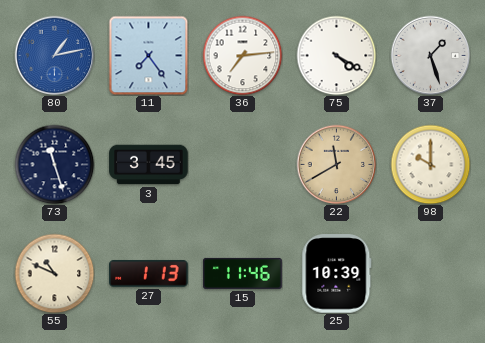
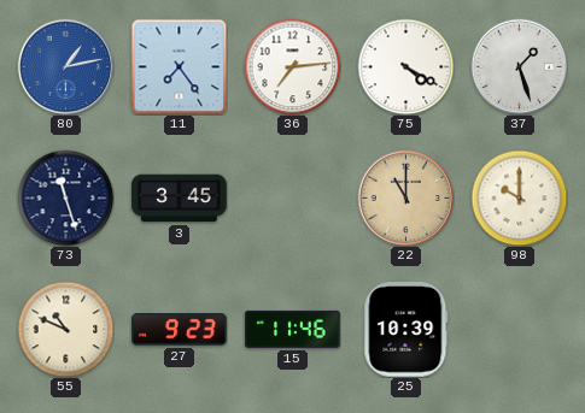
22: 11:40 -> 11:00
27: 1:13 -> 9:23
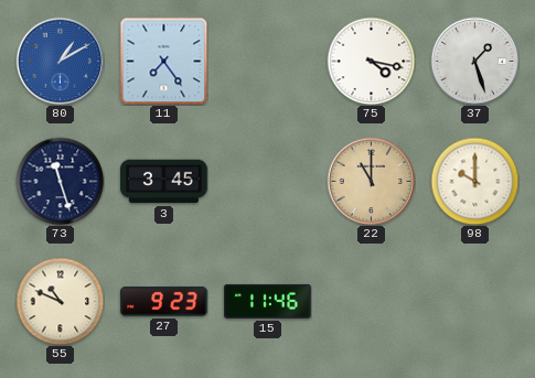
80: 1:13 -> 1:10
36: 7:14 -> none
75: 4:20 -> 4:17
25: 10:39 -> none
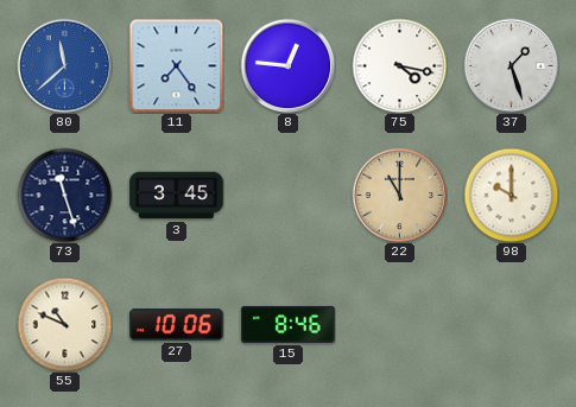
80: 1:10 -> 11:38
8: none -> 12:46
27: 9:23 -> 10:06
15: 11:46 -> 8:46
